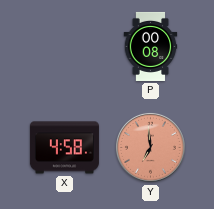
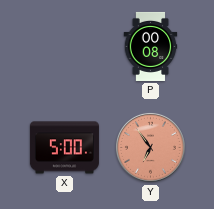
X: 4:58 -> 5:00
Y: 6:59 -> 6:54
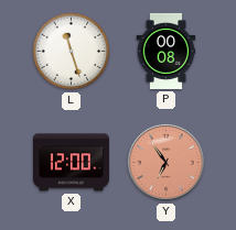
L: none -> 11:27
X: 5:00 -> 12:00
